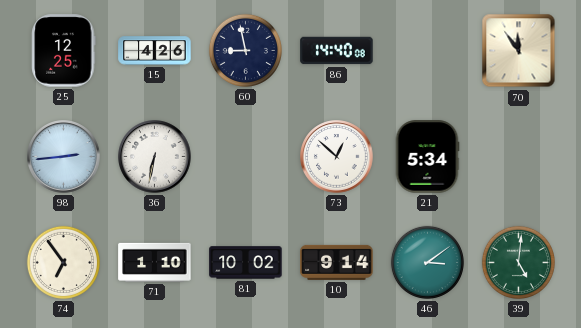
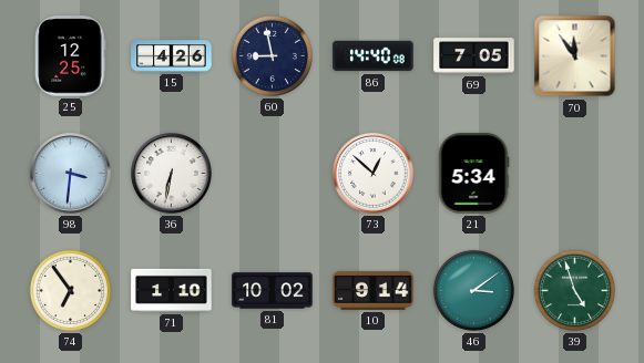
69: none -> 7:05
98: 2:44 -> 3:31
39: 5:01 -> 4:57
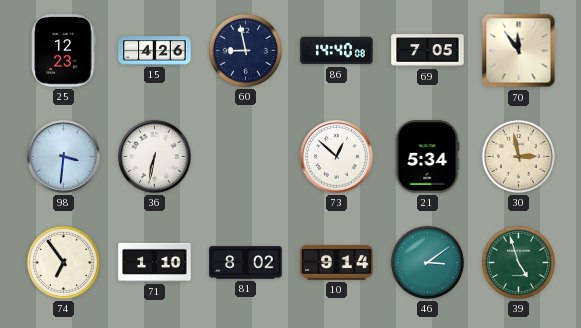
25: 12:25 -> 12:23
30: none -> 2:58
81: 10:02 -> 8:02
